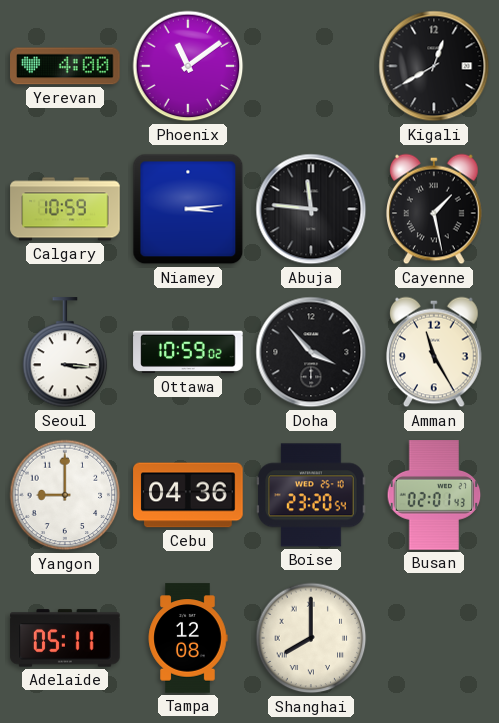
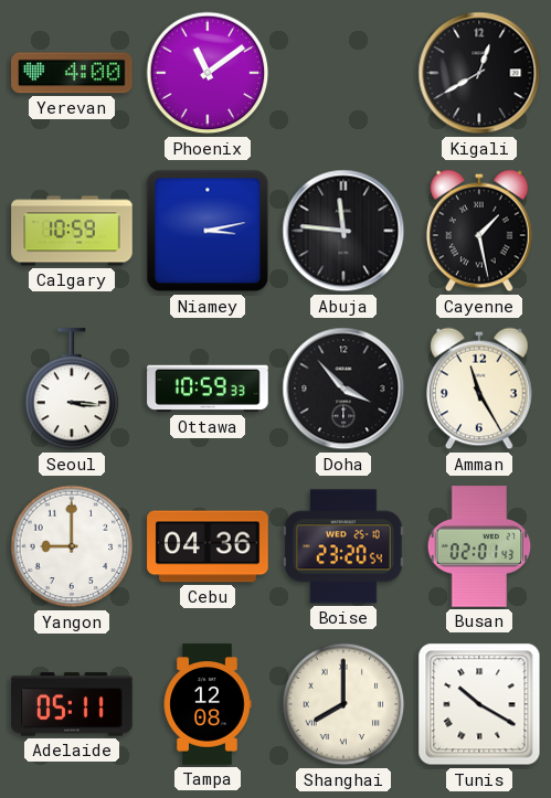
Niamey: 3:14 -> 3:13
Ottawa: 10:59:02 -> 10:59:33
Tunis: none -> 10:20
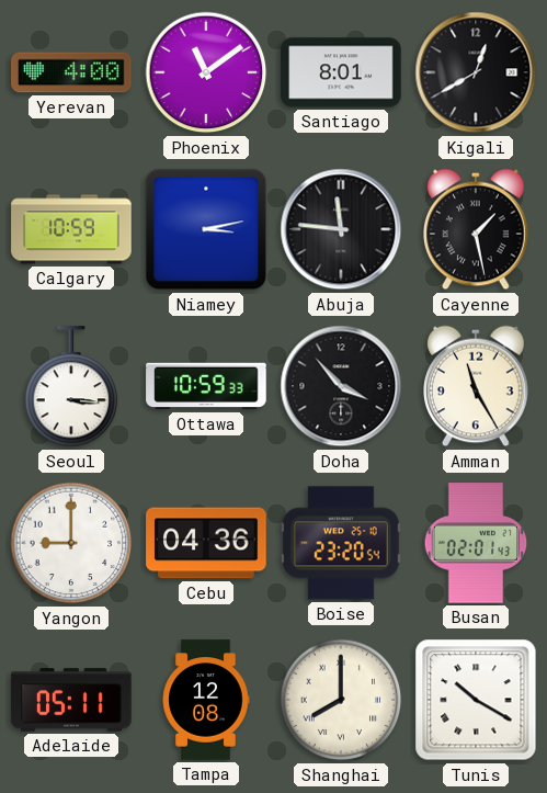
Santiago: none -> 8:01
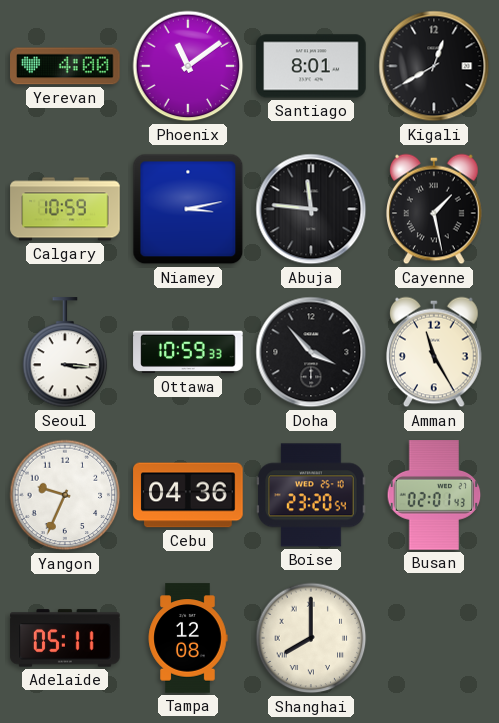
Yangon: 9:00 -> 9:34
Tunis: 10:20 -> none
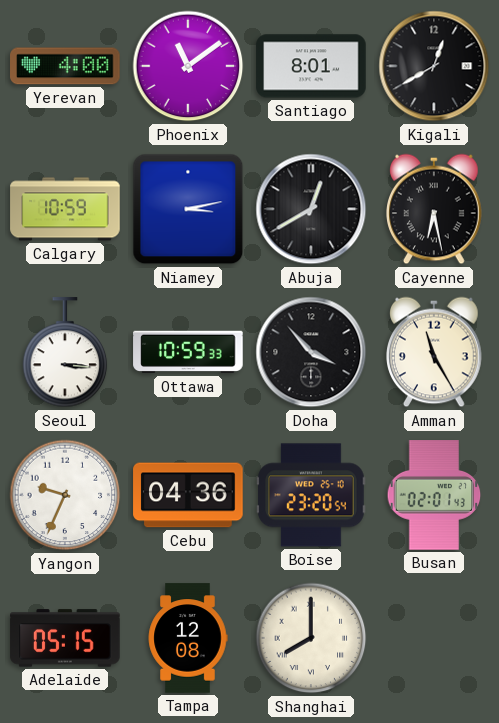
Abuja: 11:46 -> 12:40
Cayenne: 1:28 -> 6:28
Adelaide: 05:11 -> 05:15
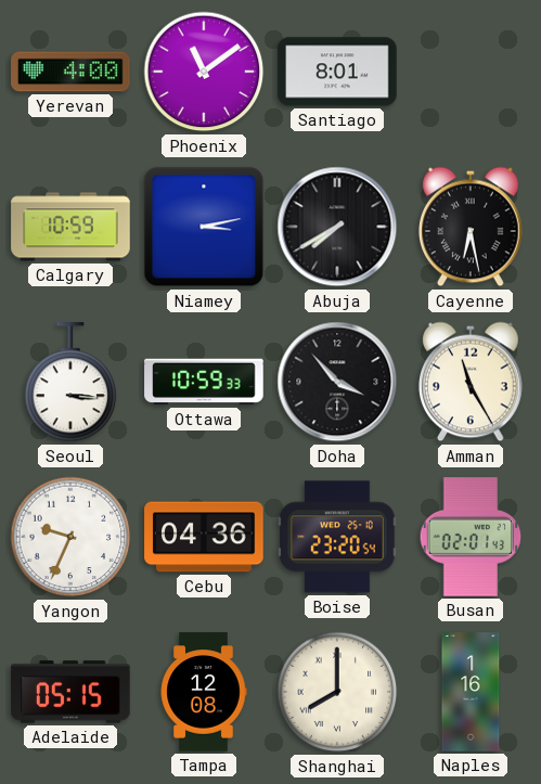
Kigali: 12:40 -> none
Abuja: 12:40 -> 7:40
Naples: none -> 1:16
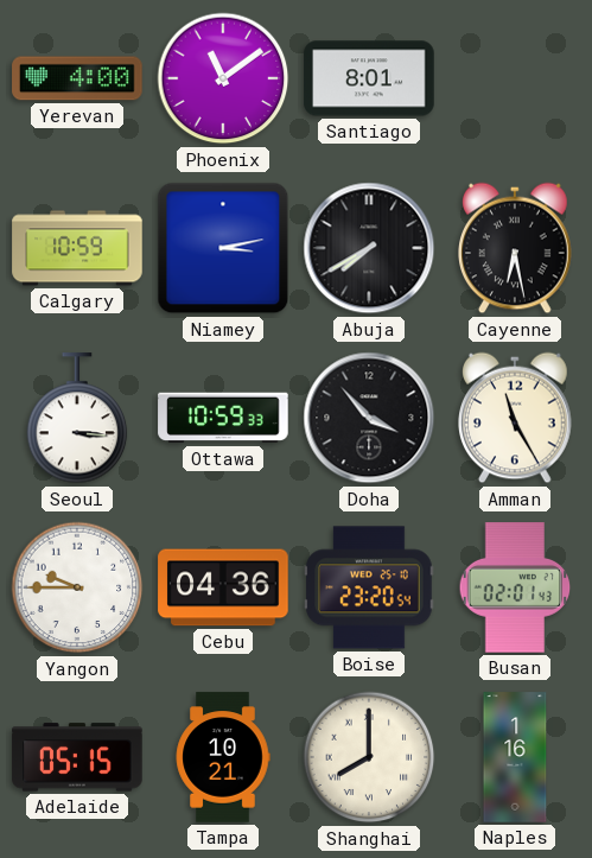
Yangon: 9:34 -> 9:45
Tampa: 12:08 -> 10:21
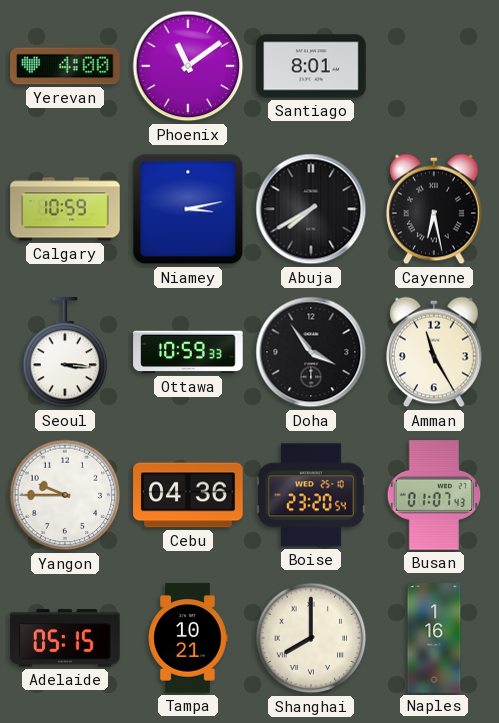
Doha: 3:53 -> 3:54
Busan: 02:01 -> 01:07
